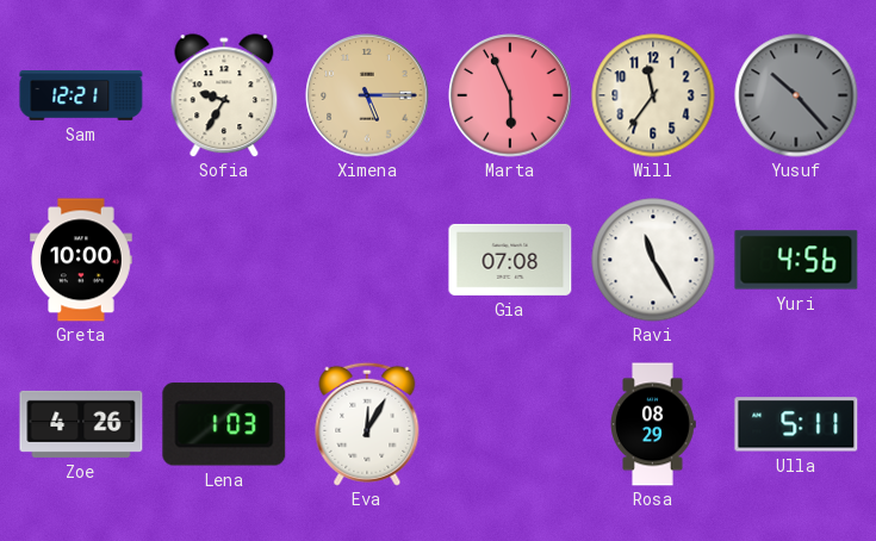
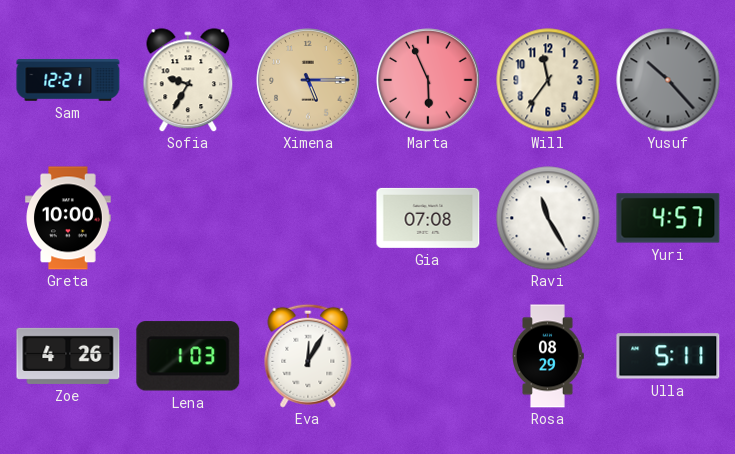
Yuri: 4:56 -> 4:57
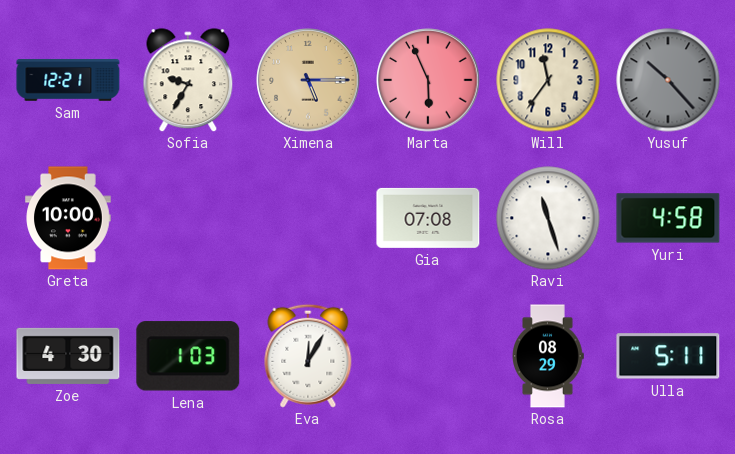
Ravi: 11:25 -> 11:27
Yuri: 4:57 -> 4:58
Zoe: 4:26 -> 4:30
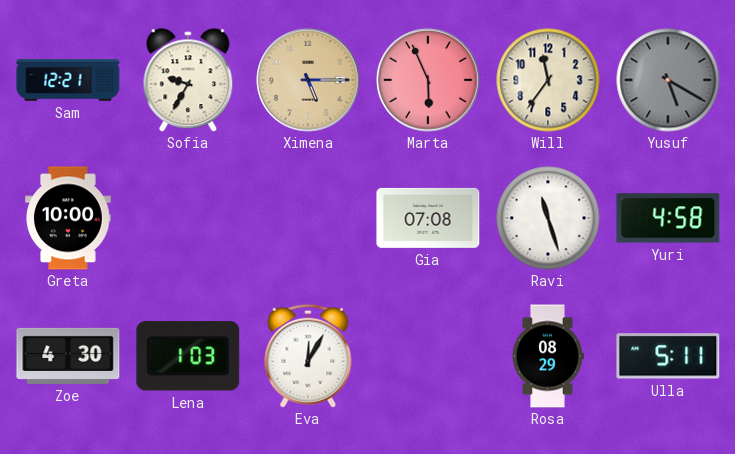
Yusuf: 10:23 -> 5:20
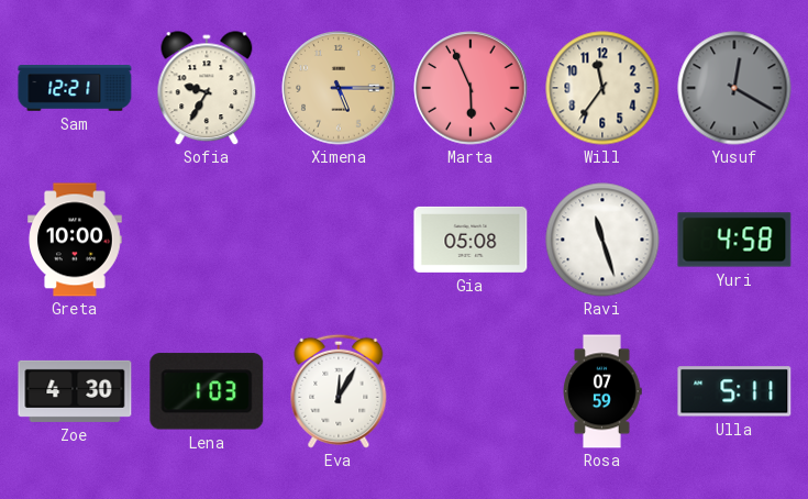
Yusuf: 5:20 -> 12:20
Gia: 07:08 -> 05:08
Rosa: 08:29 -> 07:59
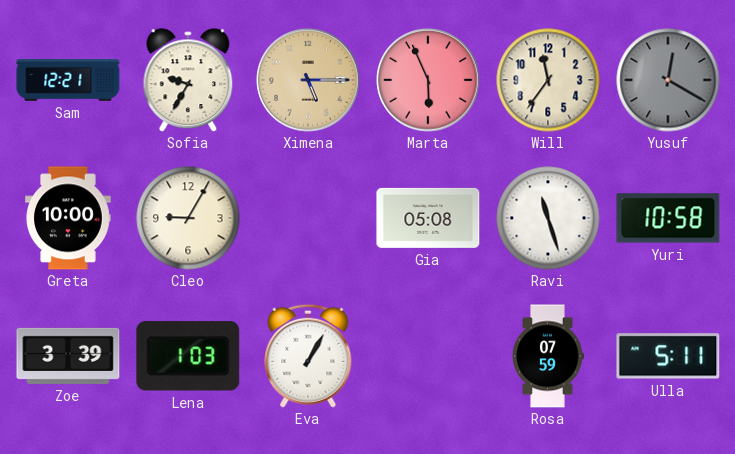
Cleo: none -> 9:05
Yuri: 4:58 -> 10:58
Zoe: 4:30 -> 3:39
Eva: 12:05 -> 1:05
